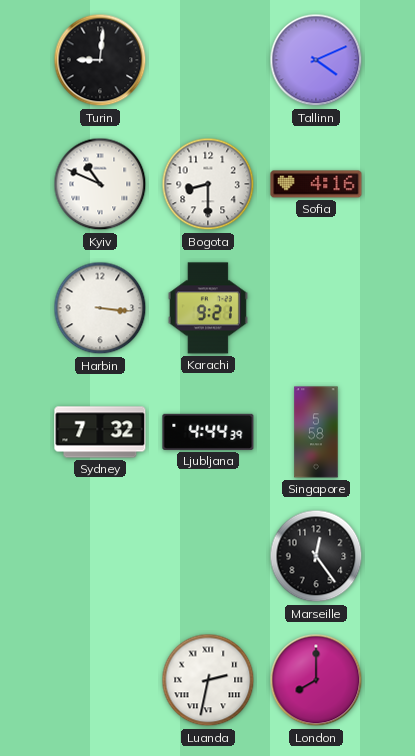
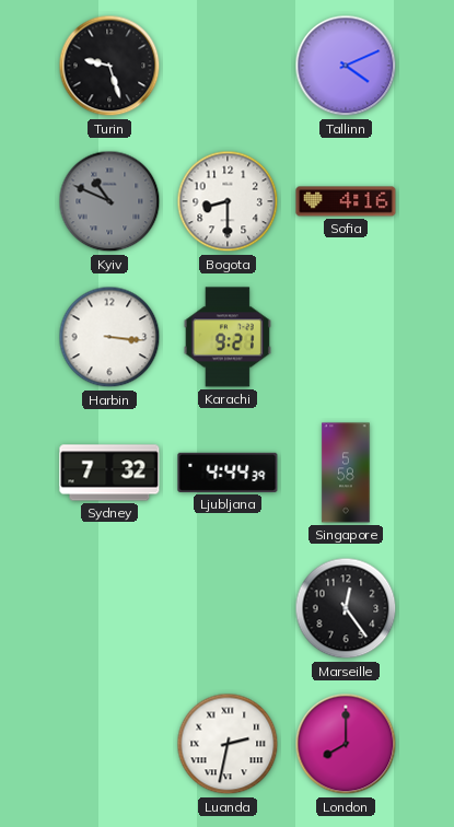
Turin: 9:01 -> 9:27
Kyiv dial: white -> grey
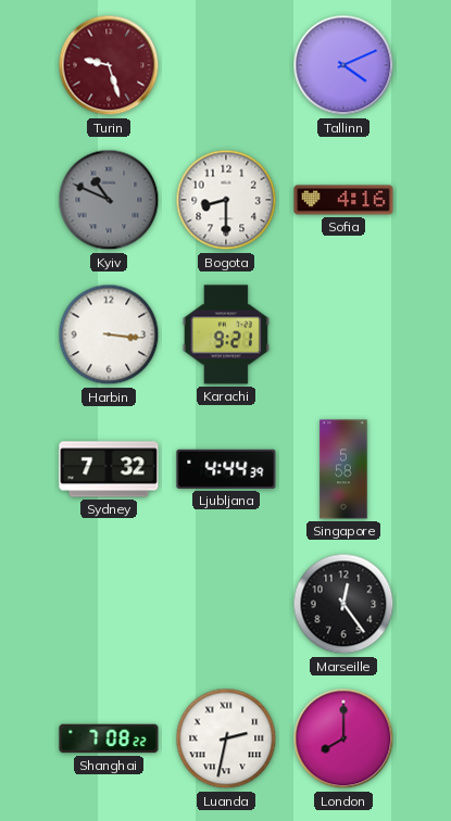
Turin dial: black -> burgundy
Shanghai: none -> 7:08
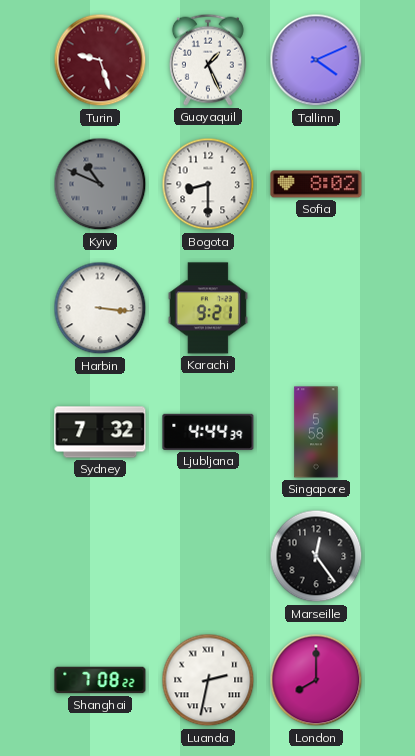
Guayaquil: none -> 1:26
Sofia: 4:16 -> 8:02
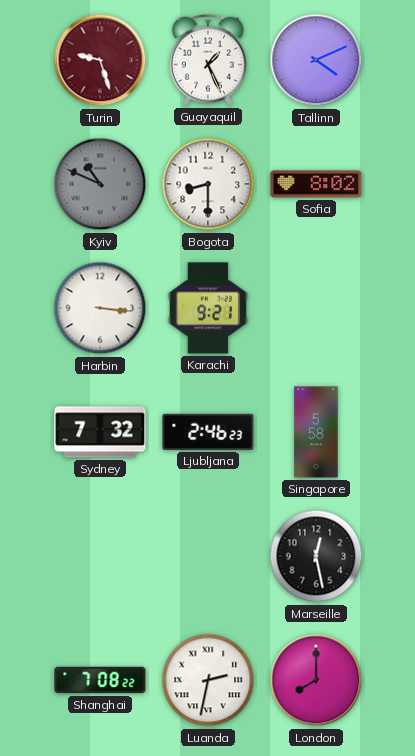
Ljubljana: 4:44 -> 2:46
Marseille: 12:24 -> 12:28
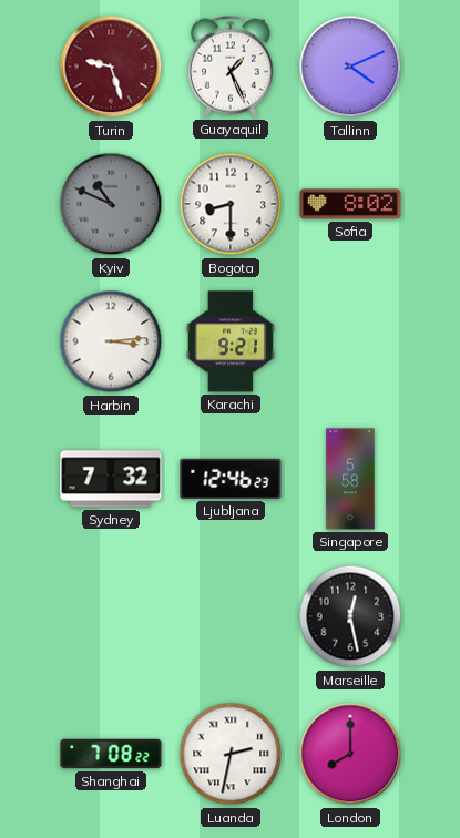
Harbin: 3:16 -> 3:14
Ljubljana: 2:46 -> 12:46
